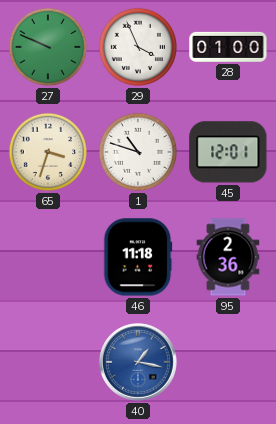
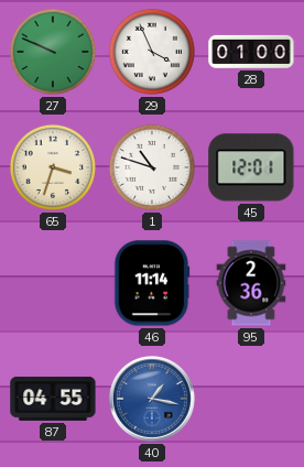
46: 11:18 -> 11:14
87: none -> 04:55
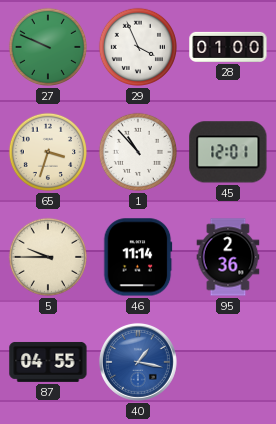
1: 10:48 -> 10:53
5: none -> 9:45
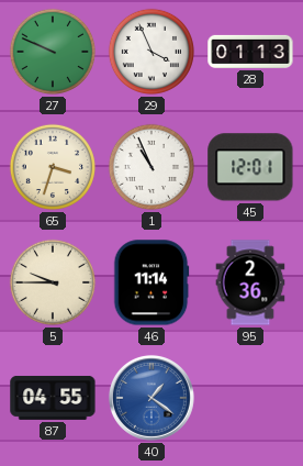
28: 01:00 -> 01:13
1: 10:53 -> 10:56
40: 1:17 -> 1:21
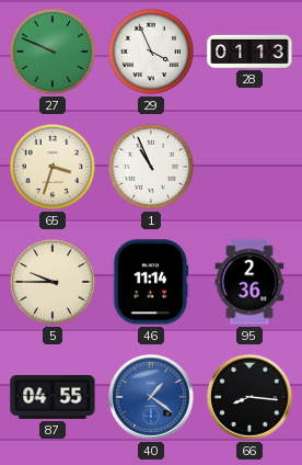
45: 12:01 -> none
66: none -> 8:16
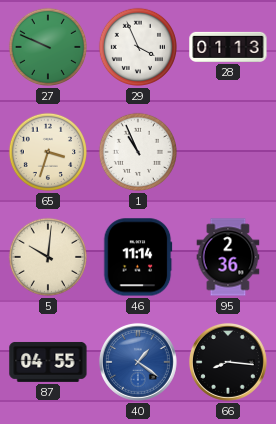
5: 9:45 -> 10:01
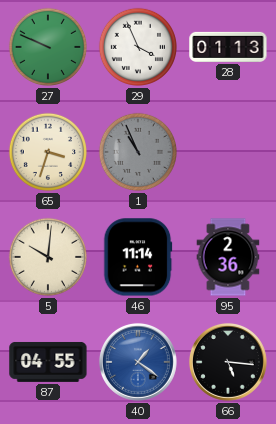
1 dial: white -> grey
66: 8:16 -> 5:16
